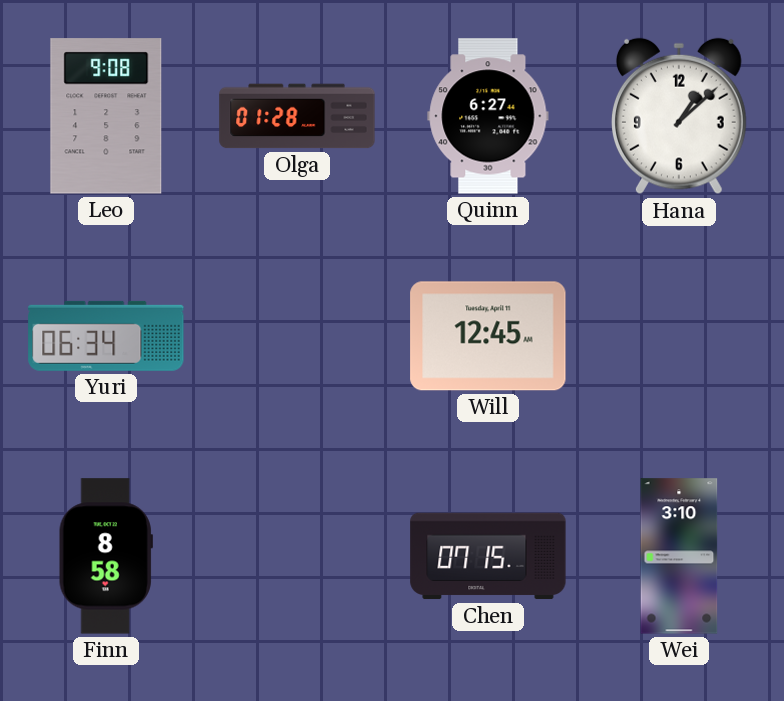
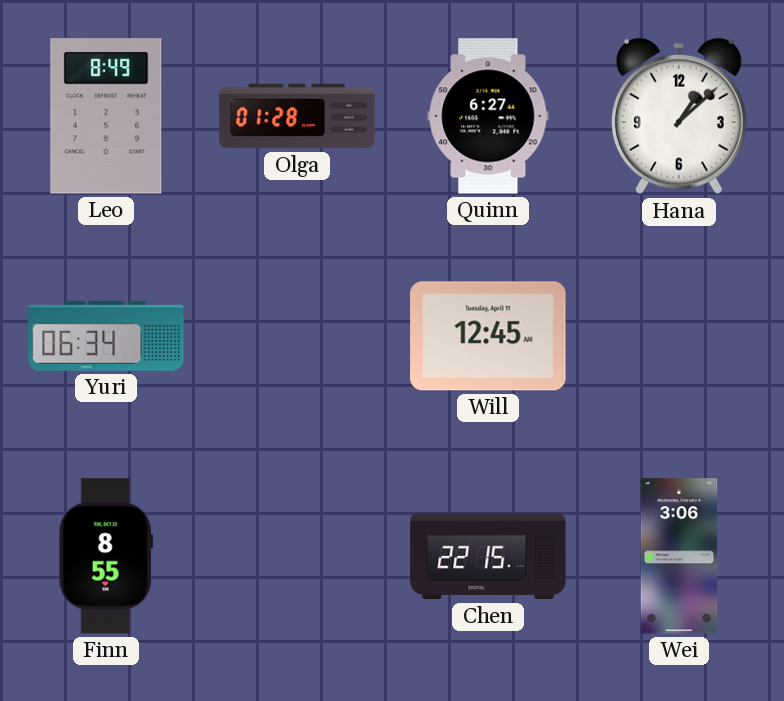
Leo: 9:08 -> 8:49
Finn: 8:58 -> 8:55
Chen: 07:15 -> 22:15
Wei: 3:10 -> 3:06
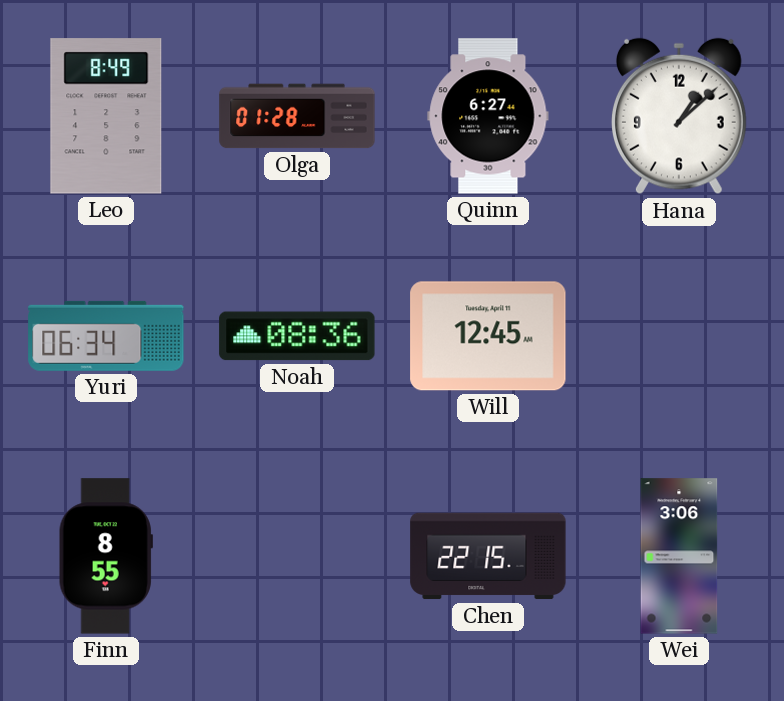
Noah: none -> 08:36
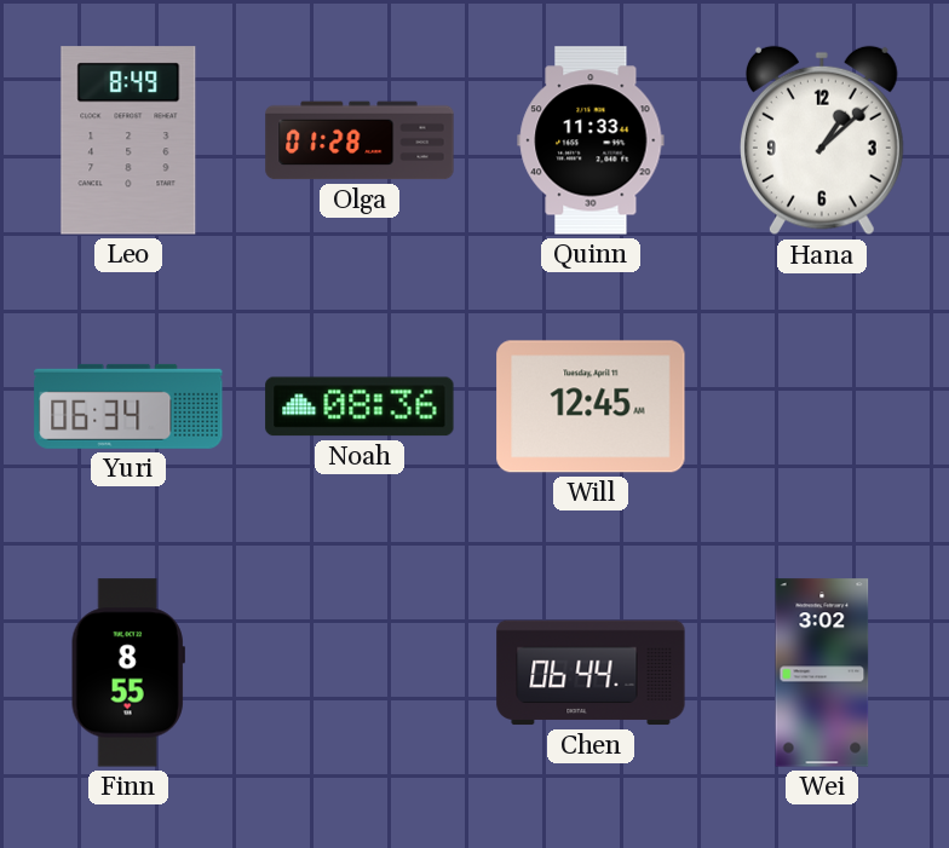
Quinn: 6:27 -> 11:33
Chen: 22:15 -> 06:44
Wei: 3:06 -> 3:02
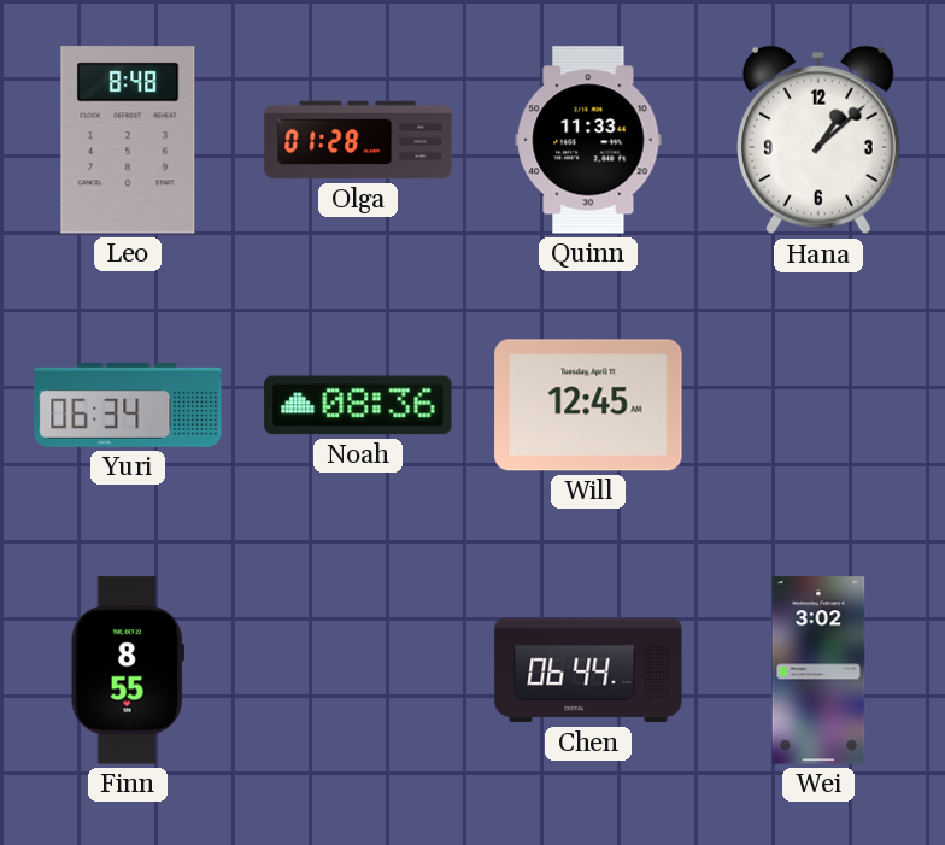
Leo: 8:49 -> 8:48
